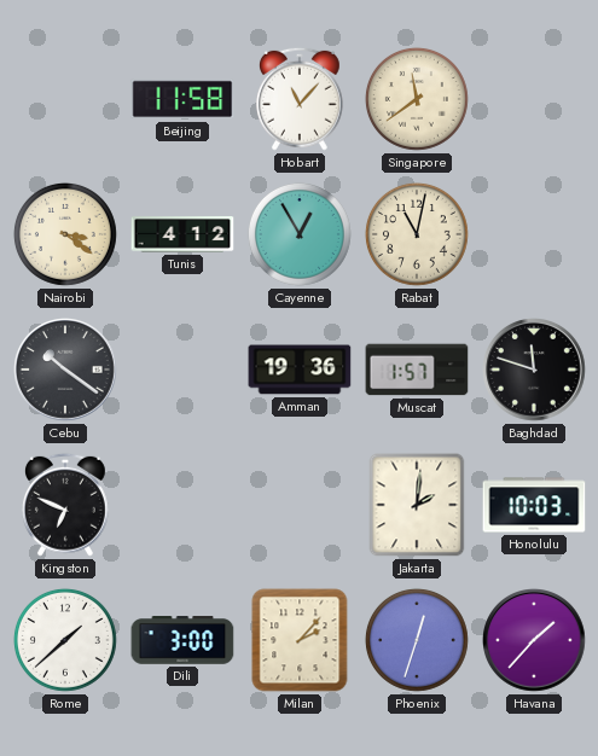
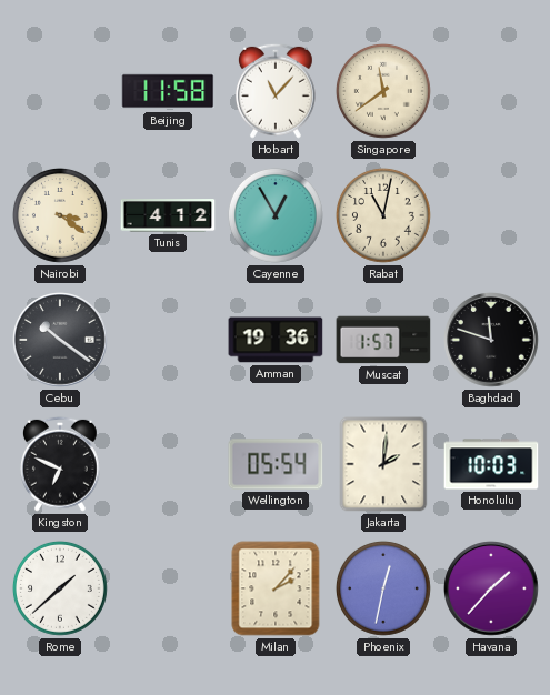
Wellington: none -> 05:54
Dili: 3:00 -> none
Phoenix: 12:33 -> 12:32
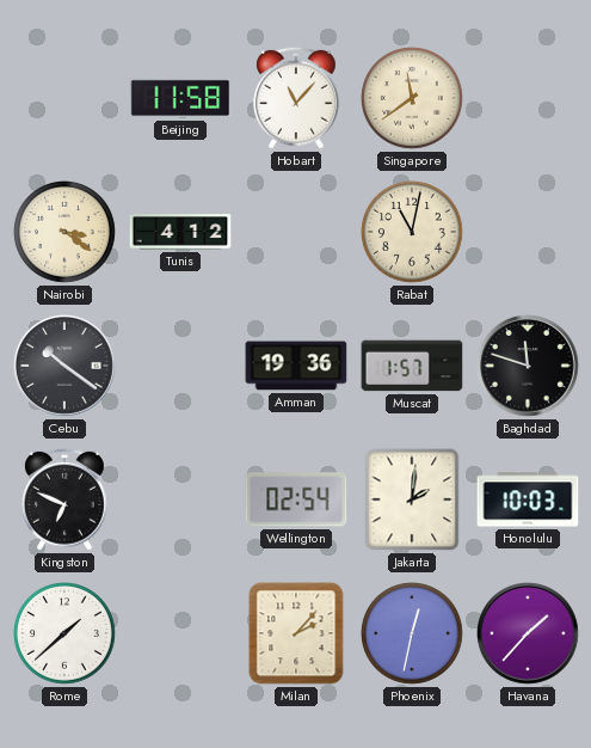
Cayenne: 12:55 -> none
Wellington: 05:54 -> 02:54
